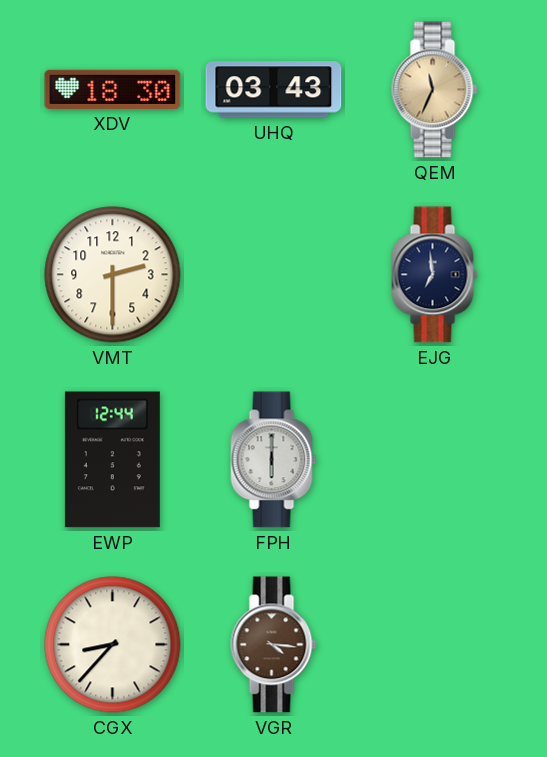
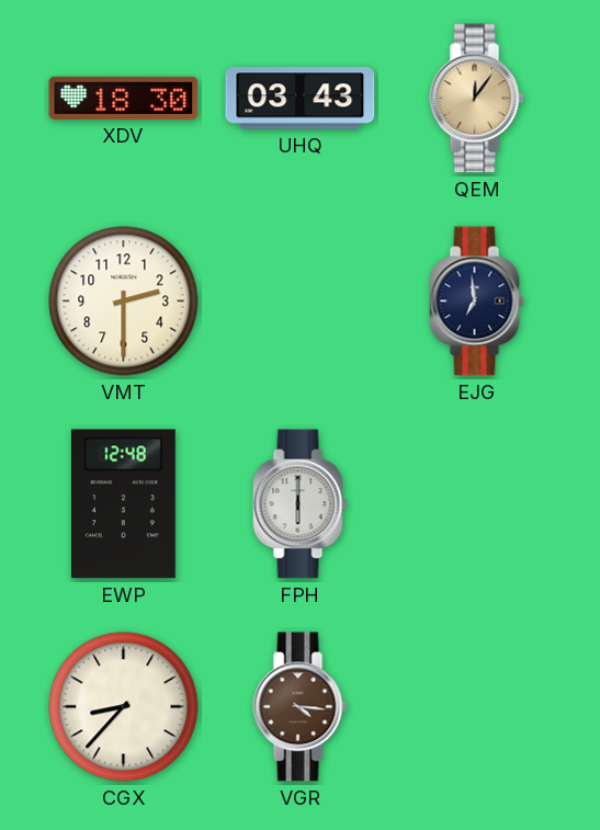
QEM: 11:34 -> 12:06
EWP: 12:44 -> 12:48
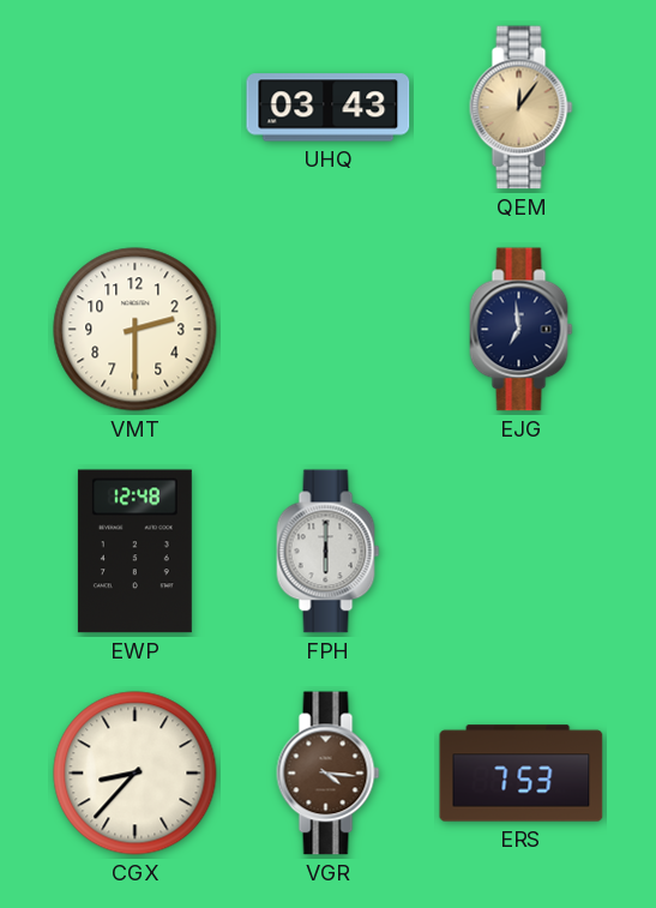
XDV: 18:30 -> none
ERS: none -> 7:53
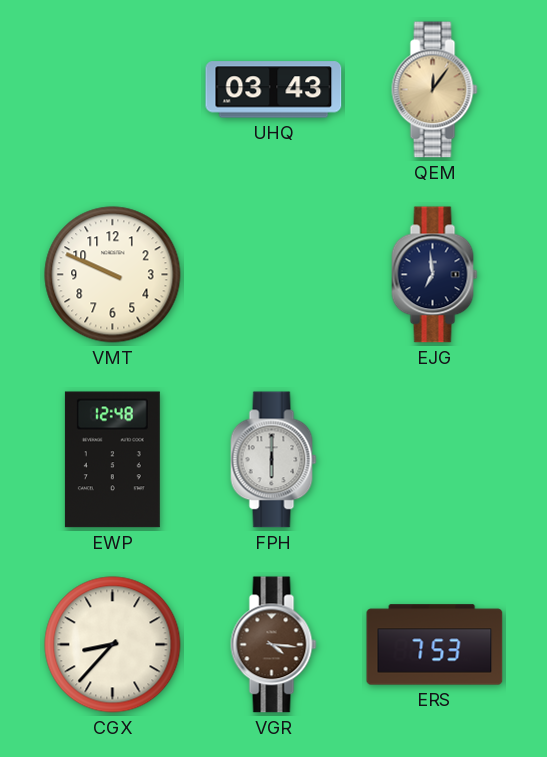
VMT: 2:30 -> 9:49
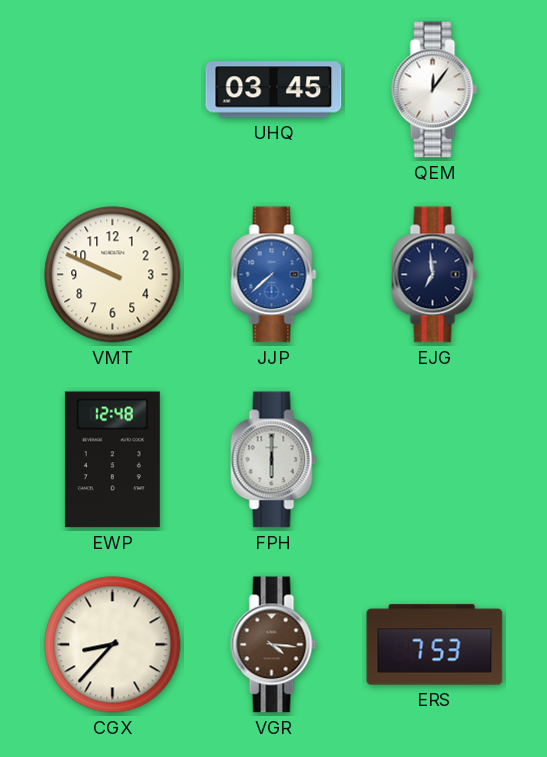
UHQ: 03:43 -> 03:45
QEM dial: champagne -> white
JJP: none -> 7:38
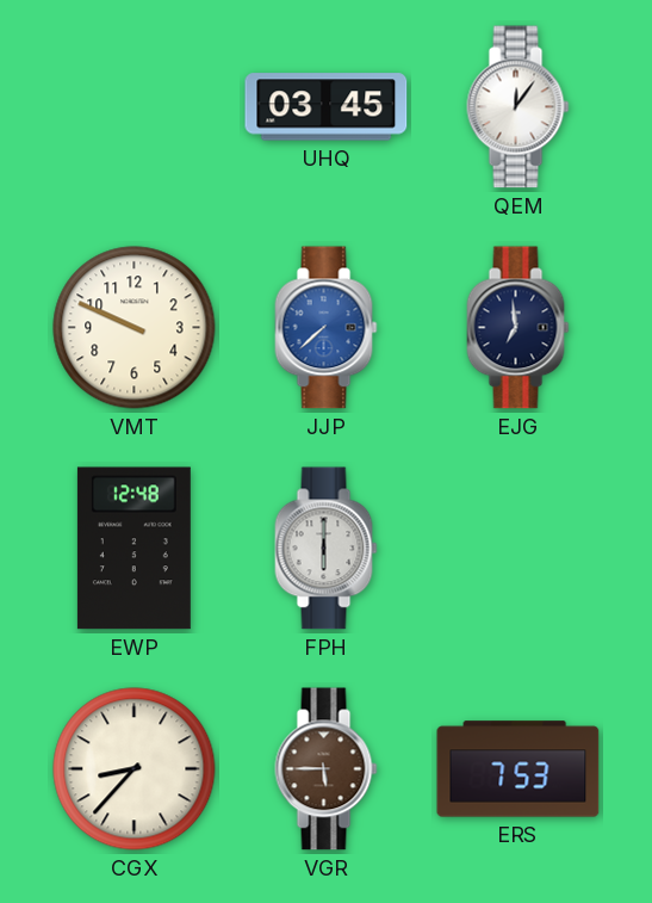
VGR: 4:16 -> 5:45
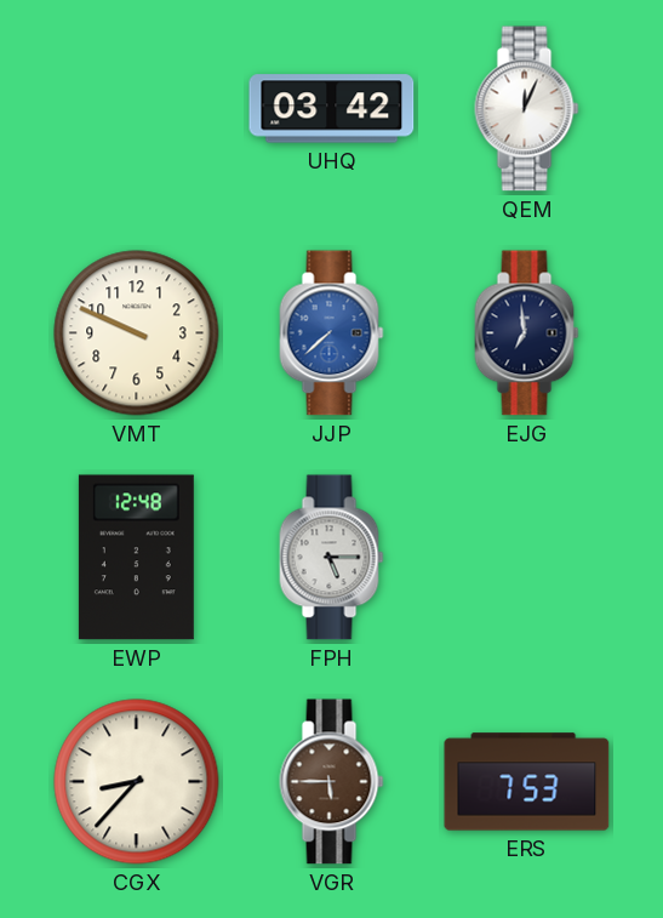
UHQ: 03:45 -> 03:42
QEM: 12:06 -> 12:04
FPH: 6:00 -> 5:15
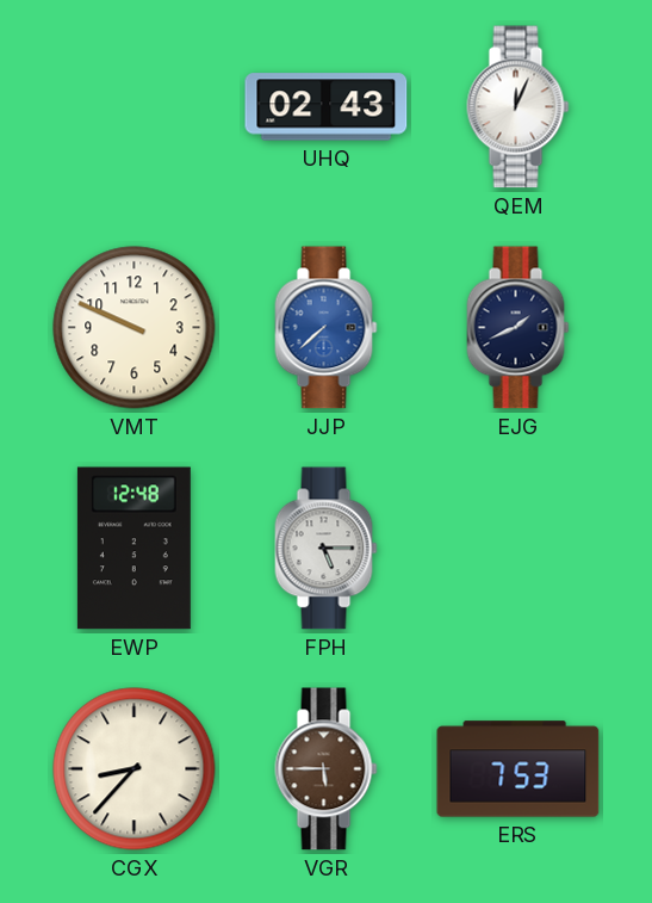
UHQ: 03:42 -> 02:43
EJG: 6:59 -> 1:41
